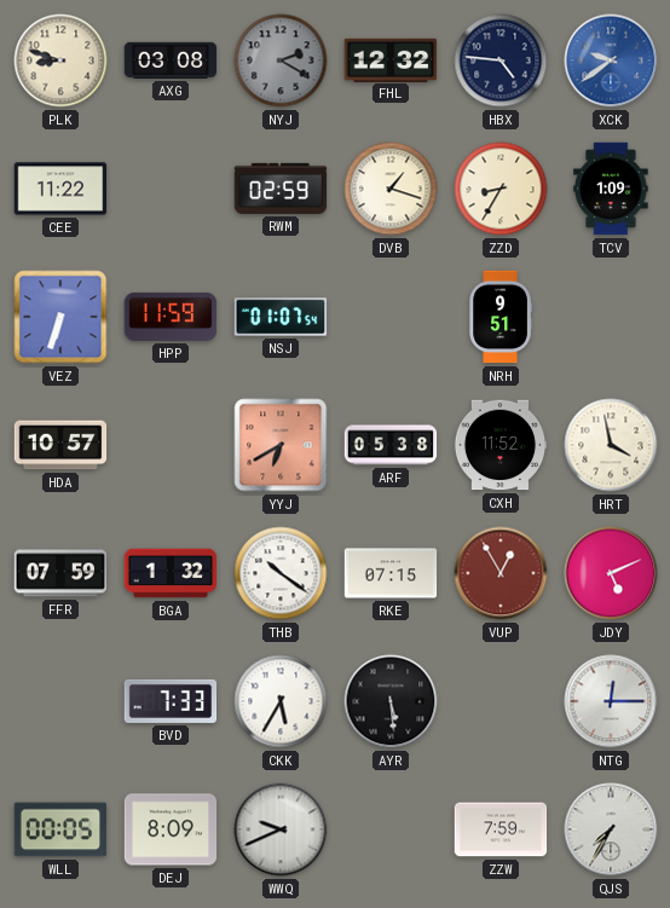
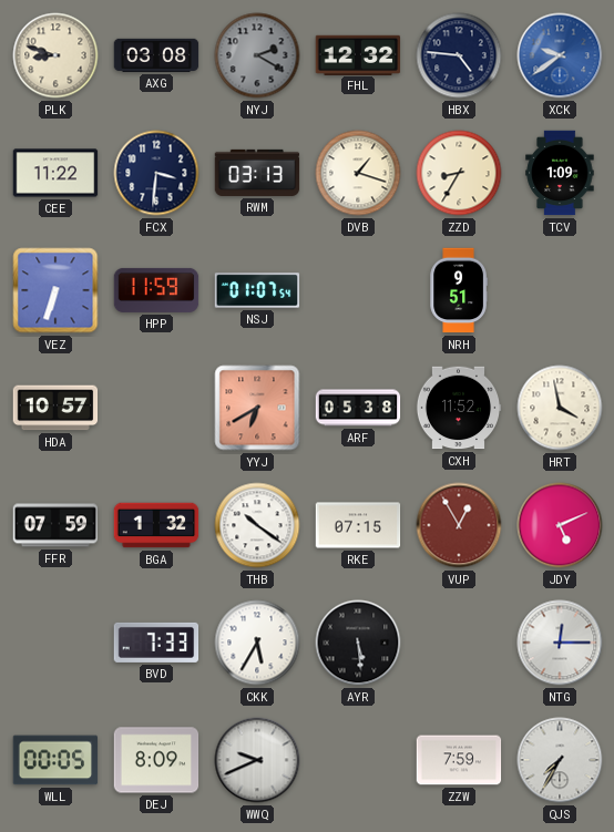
FCX: none -> 3:31
RWM: 02:59 -> 03:13
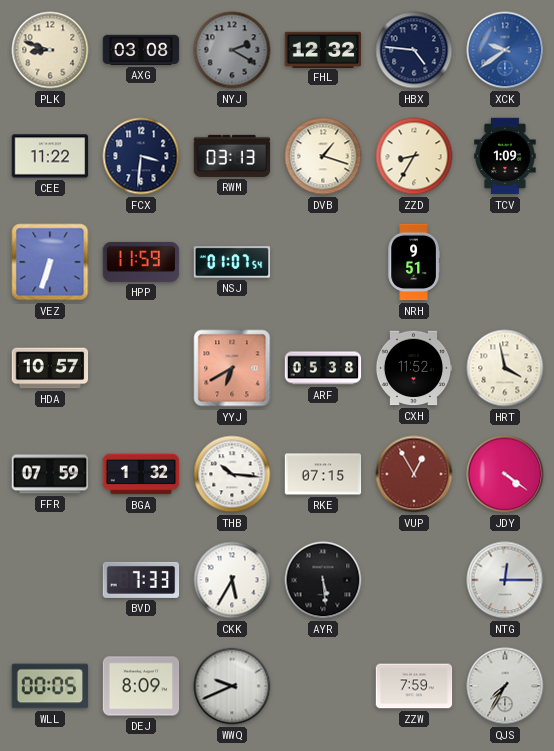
THB: 10:21 -> 10:16
JDY: 5:11 -> 4:21
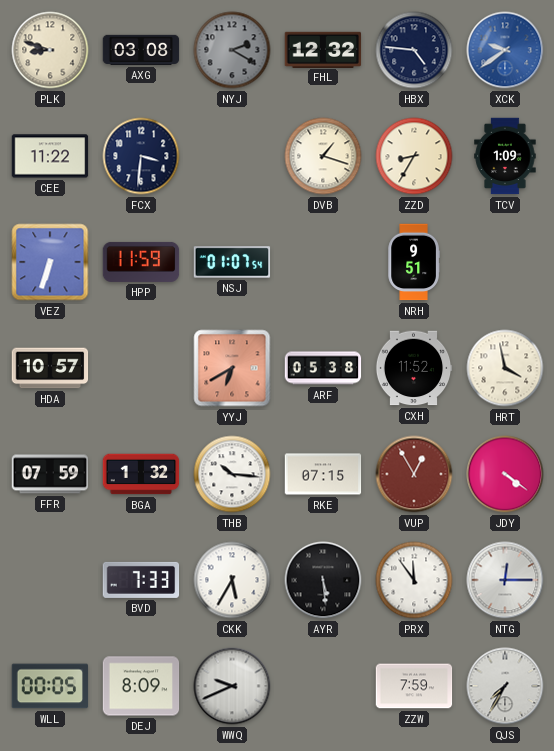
RWM: 03:13 -> none
PRX: none -> 11:54
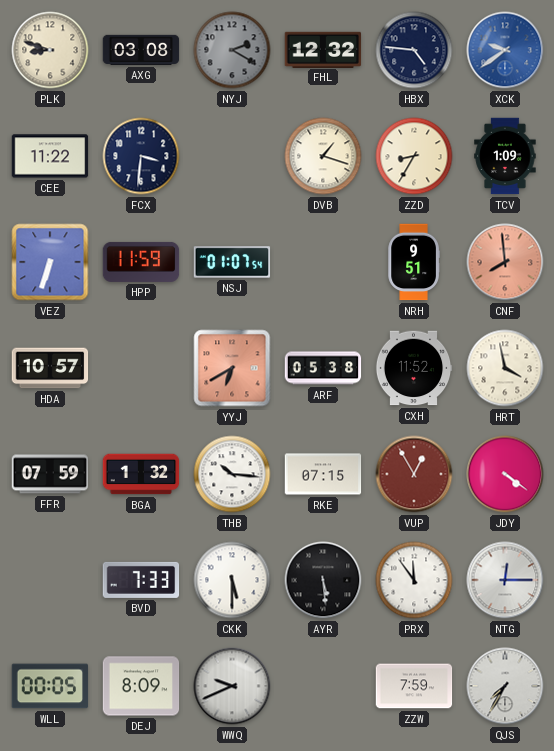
CNF: none -> 7:59
CKK: 5:35 -> 5:30
